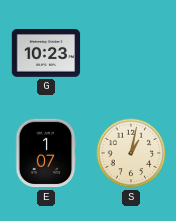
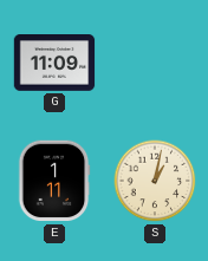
G: 10:23 -> 11:09
E: 1:07 -> 1:11
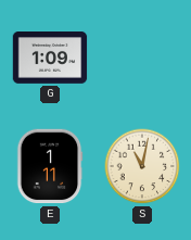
G: 11:09 -> 1:09
S: 1:02 -> 11:02
